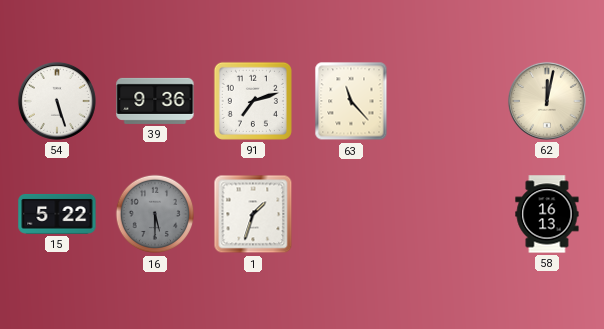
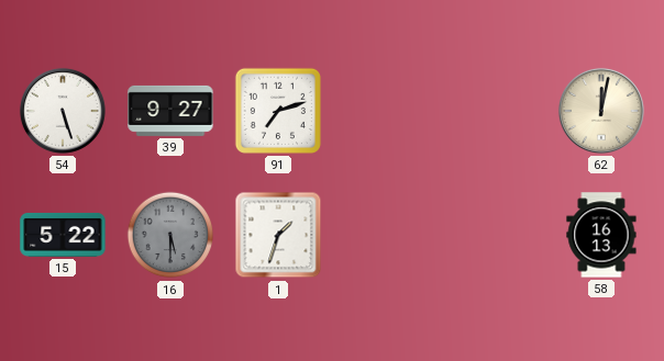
39: 9:36 -> 9:27
63: 11:23 -> none
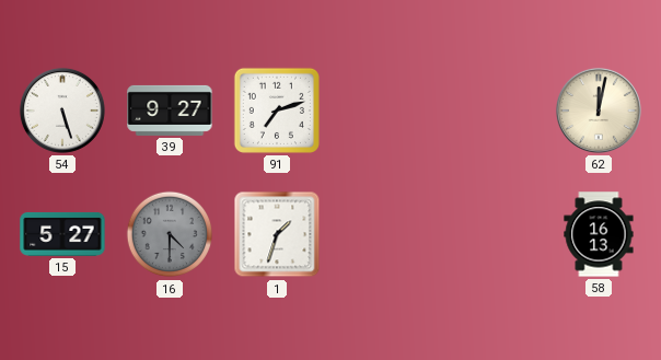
15: 5:22 -> 5:27
16: 5:30 -> 4:30
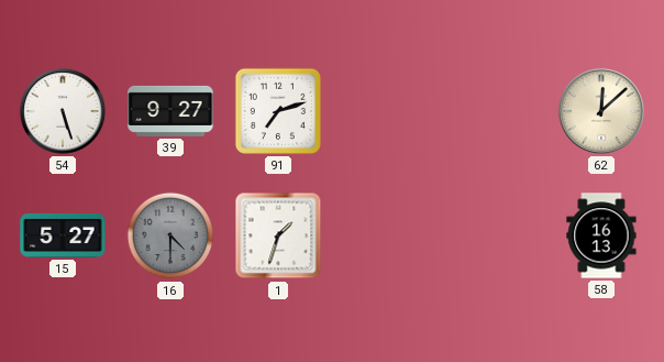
62: 12:02 -> 12:08
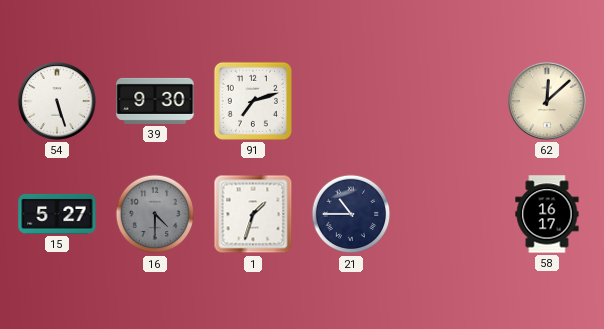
39: 9:27 -> 9:30
21: none -> 10:45
58: 16:13 -> 16:17
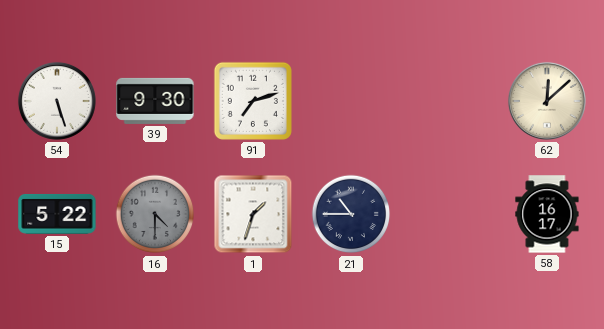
15: 5:27 -> 5:22
